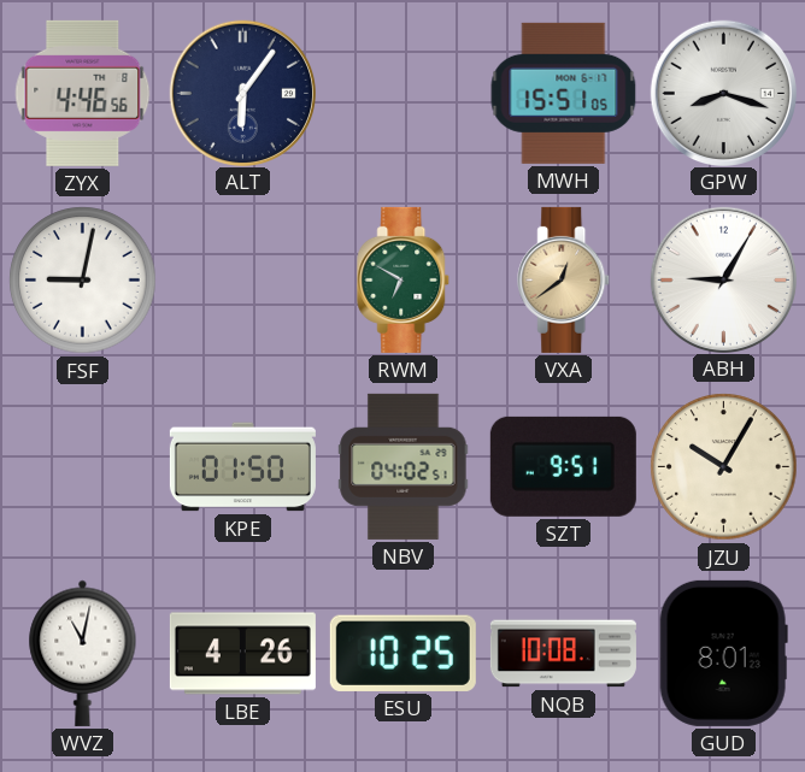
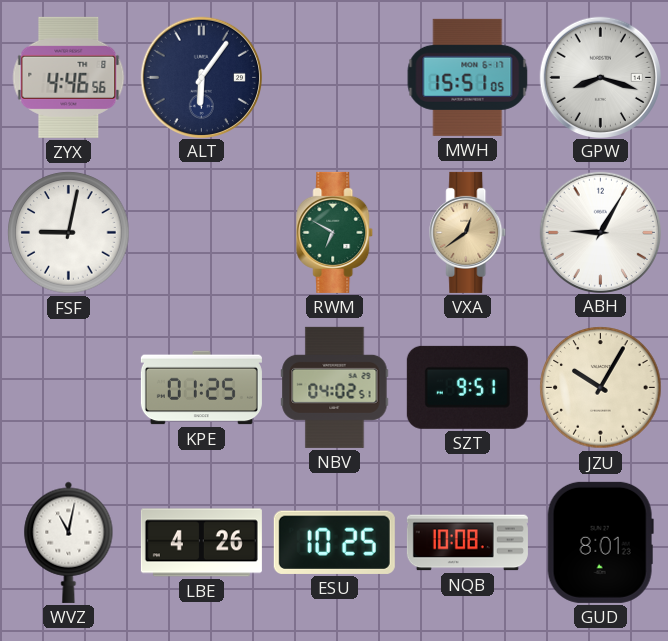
KPE: 01:50 -> 01:25
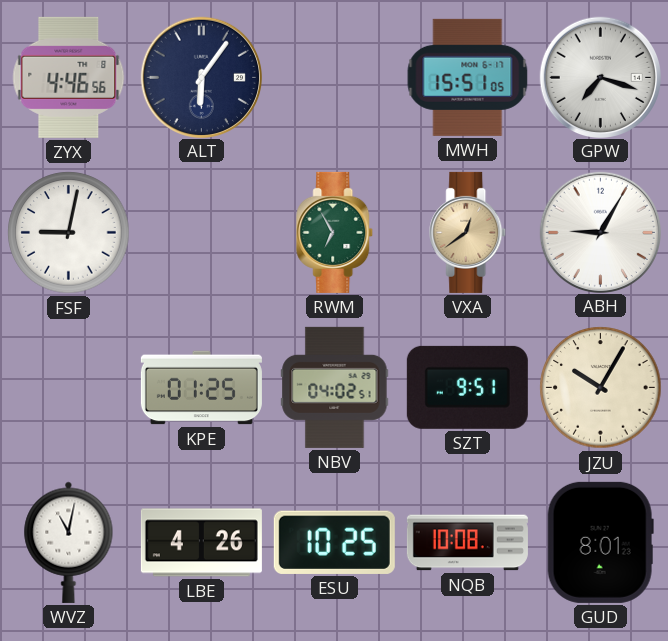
GPW: 8:18 -> 7:18
RWM: 6:50 -> 6:55
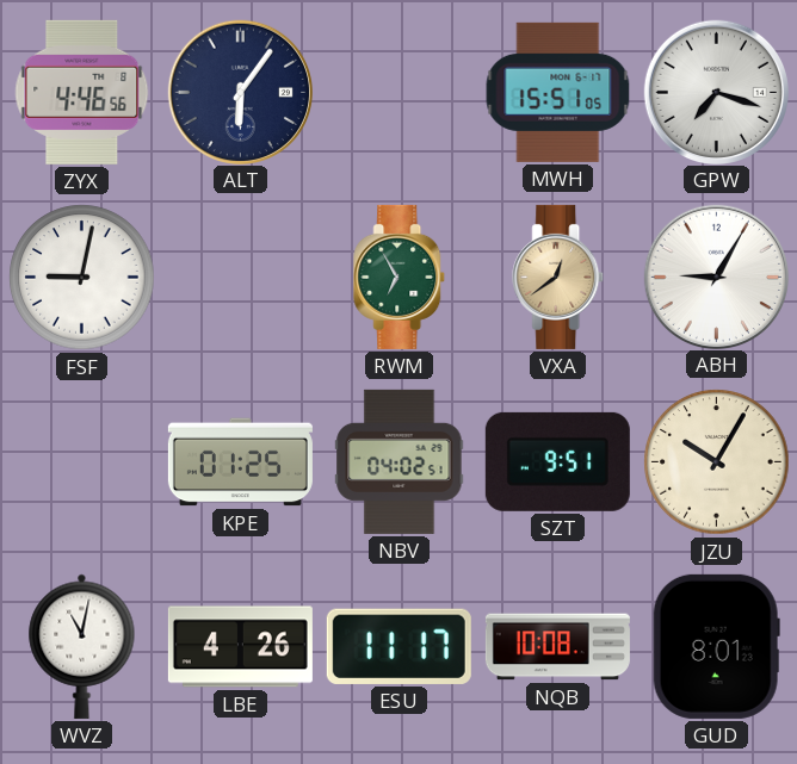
ESU: 10:25 -> 11:17
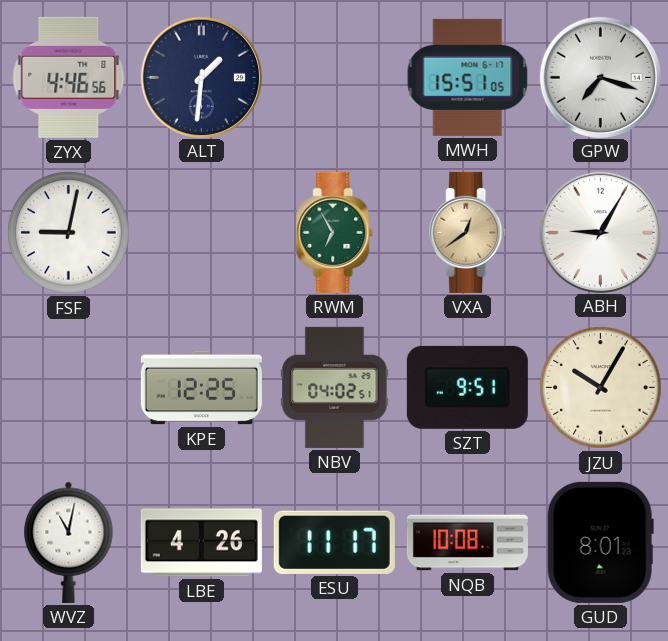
ALT: 6:06 -> 1:31
KPE: 01:25 -> 12:25
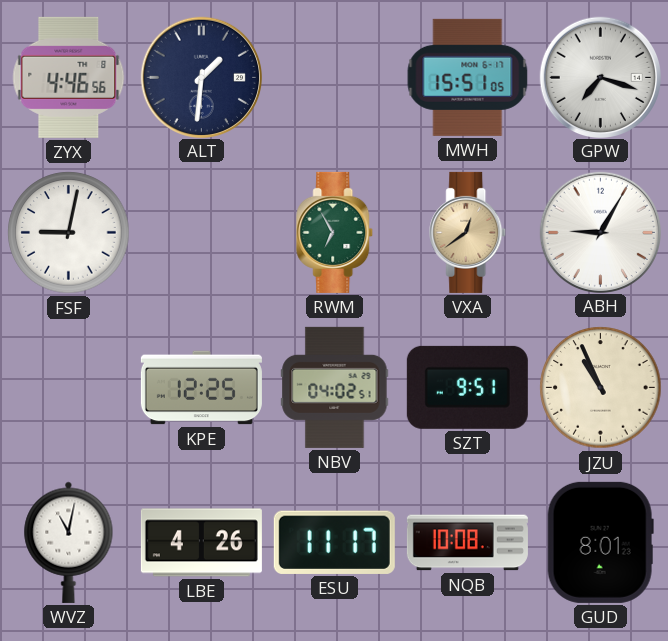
JZU: 10:05 -> 10:56
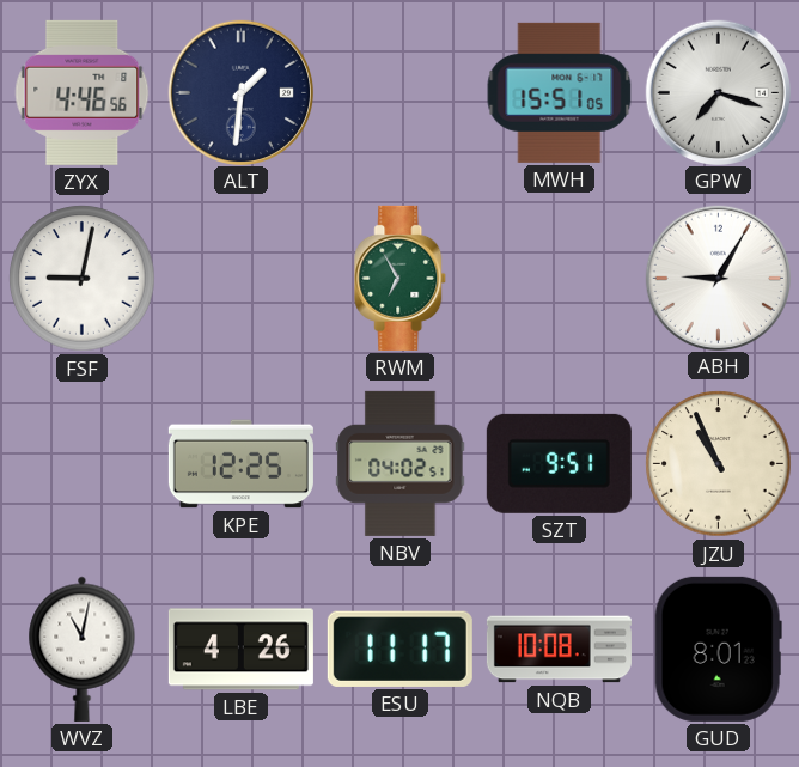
VXA: 12:39 -> none
